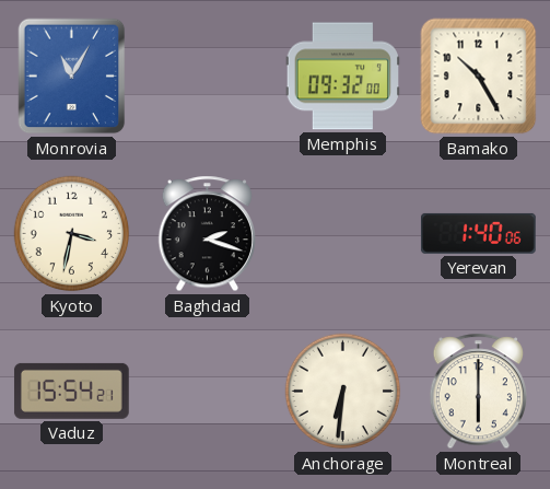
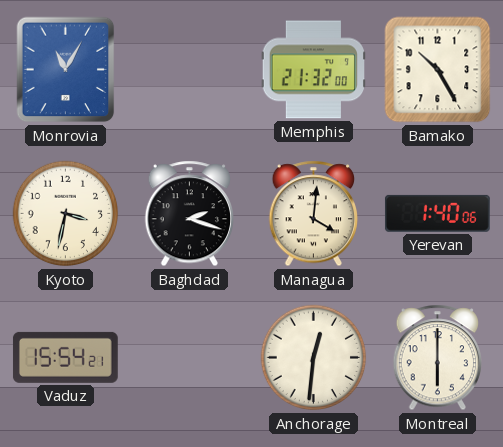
Memphis: 09:32 -> 21:32
Managua: none -> 4:01
Anchorage: 6:31 -> 12:31
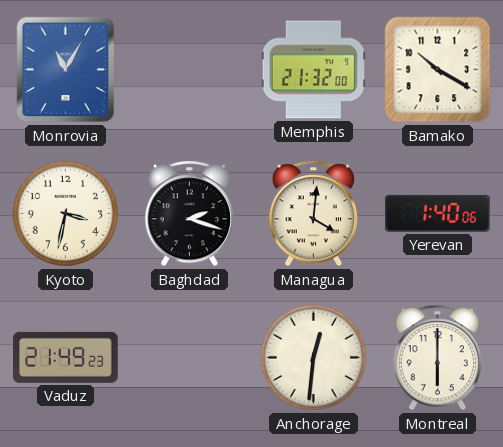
Bamako: 10:25 -> 10:20
Vaduz: 15:54 -> 21:49
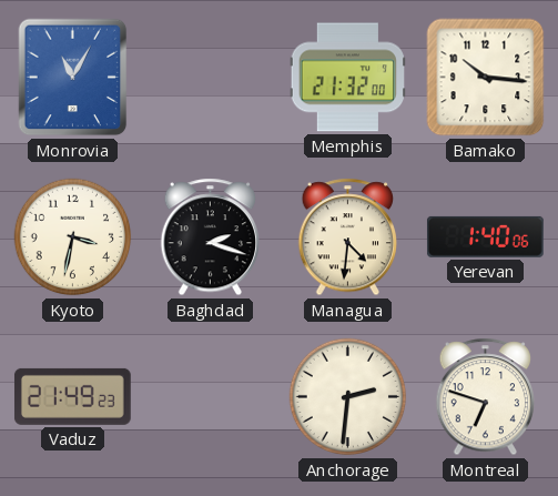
Bamako: 10:20 -> 10:16
Managua: 4:01 -> 4:31
Anchorage: 12:31 -> 2:31
Montreal: 6:00 -> 6:48
